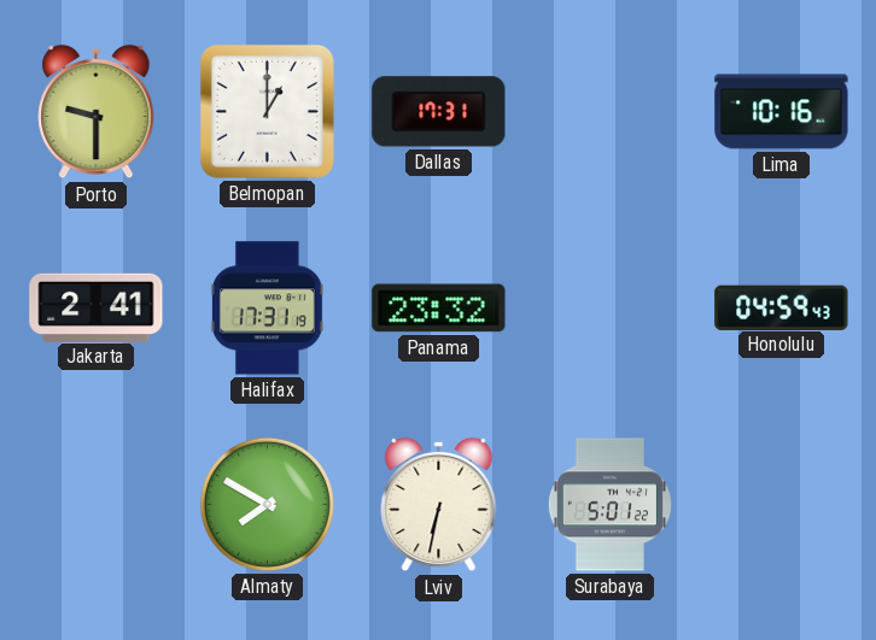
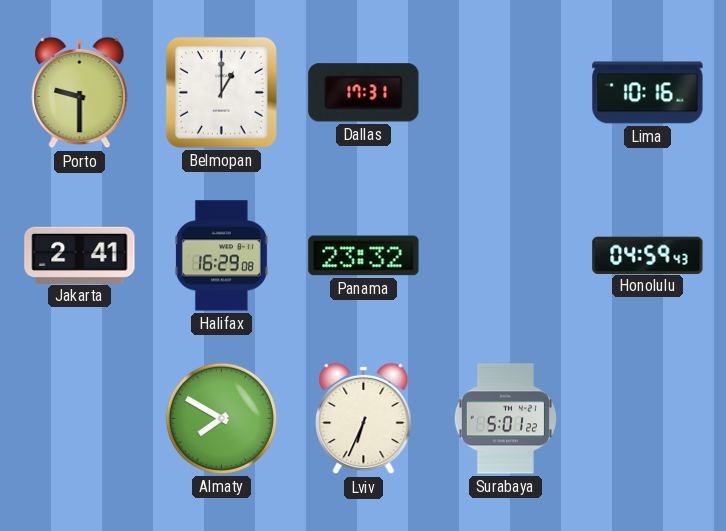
Halifax: 17:31 -> 16:29
Lviv: 6:32 -> 6:34
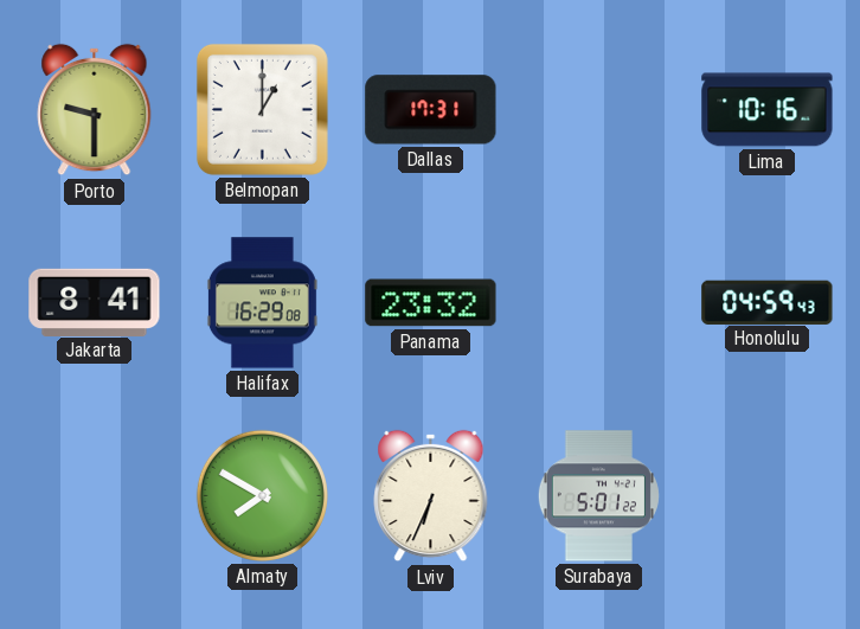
Jakarta: 2:41 -> 8:41
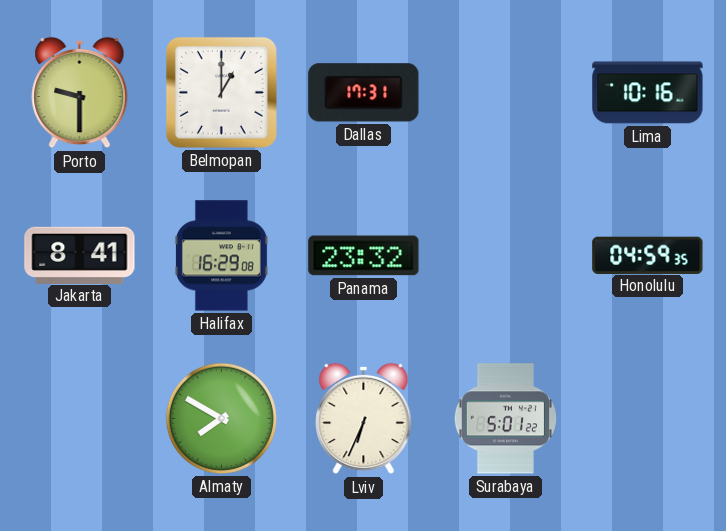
Honolulu: 04:59:43 -> 04:59:35
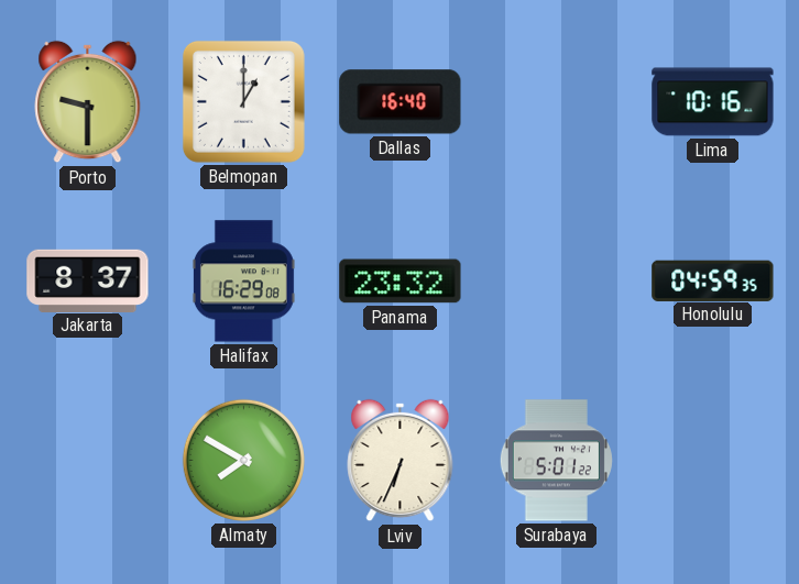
Dallas: 17:31 -> 16:40
Jakarta: 8:41 -> 8:37
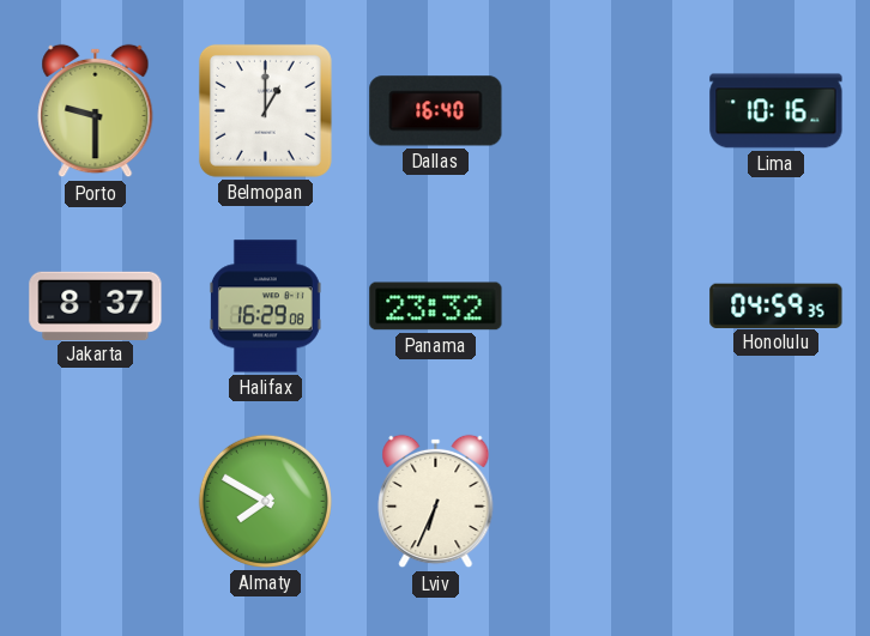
Surabaya: 5:01 -> none
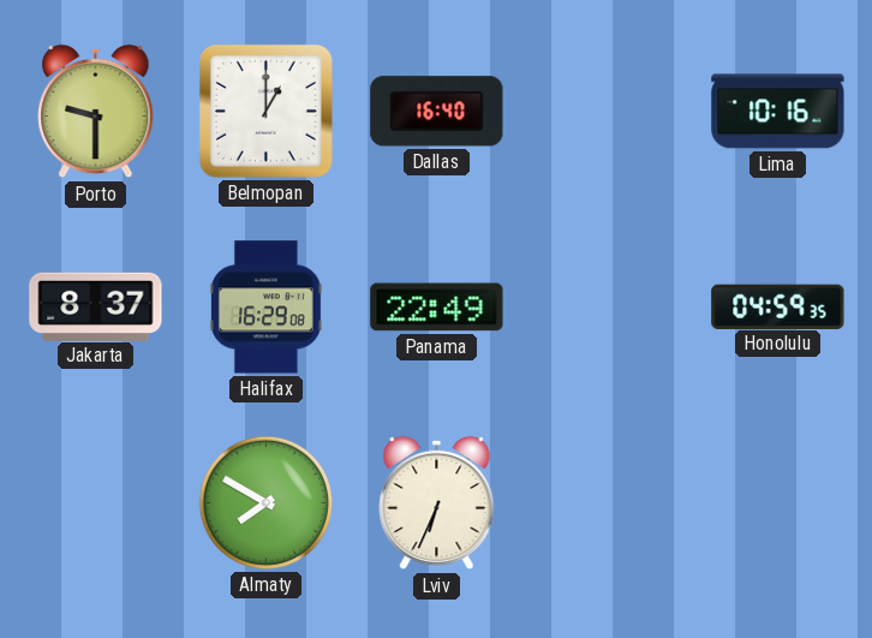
Panama: 23:32 -> 22:49
